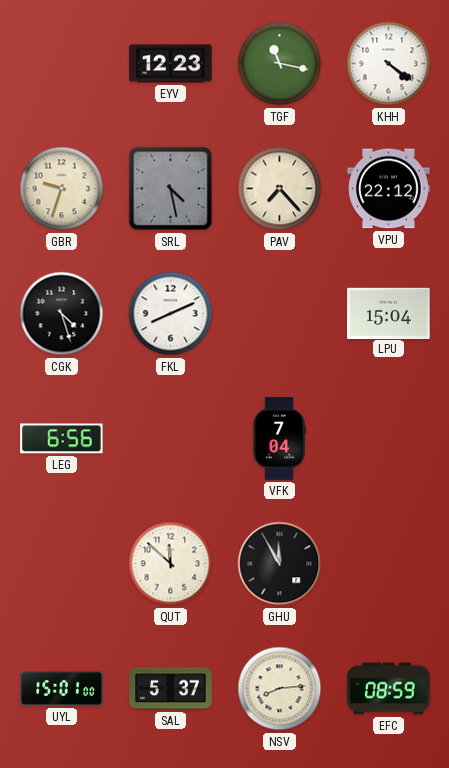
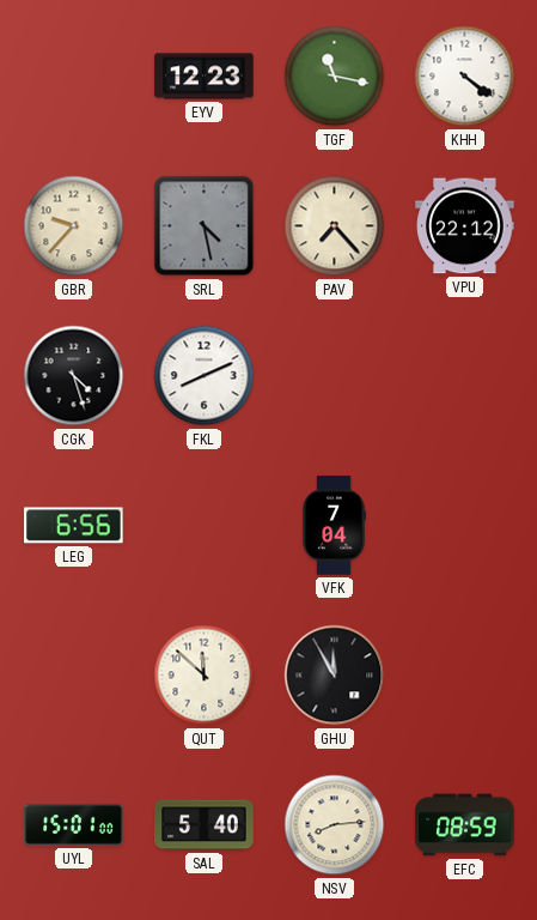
GBR: 9:33 -> 9:37
LPU: 15:04 -> none
SAL: 5:37 -> 5:40
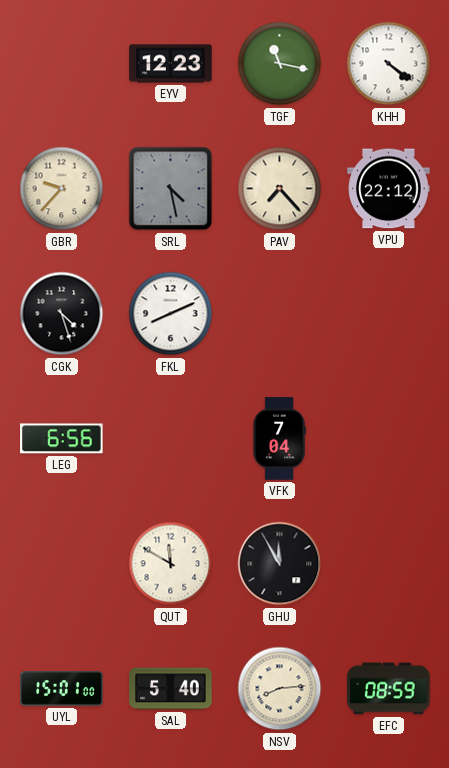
QUT: 11:52 -> 11:50
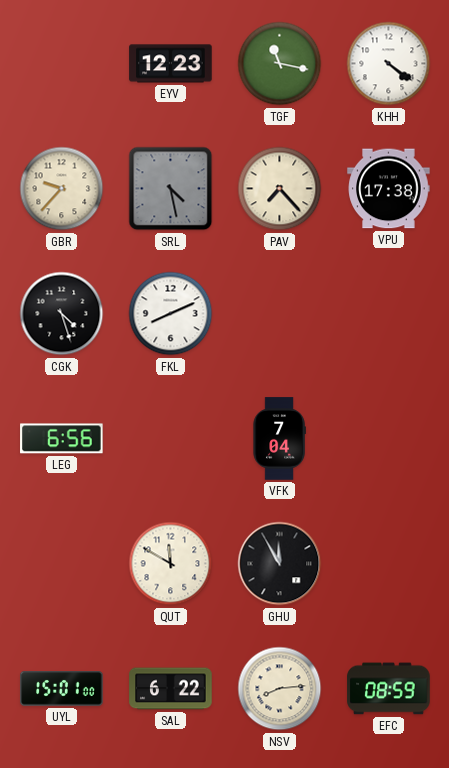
VPU: 22:12 -> 17:38
SAL: 5:40 -> 6:22
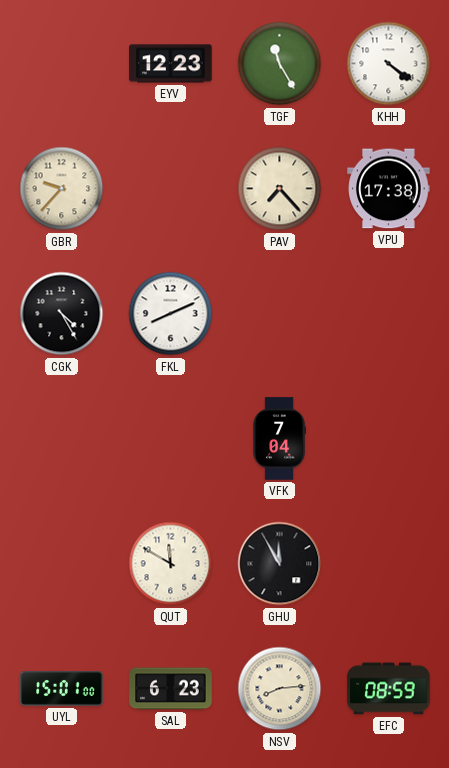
TGF: 11:17 -> 11:25
SRL: 4:28 -> none
CGK: 4:27 -> 4:25
LEG: 6:56 -> none
SAL: 6:22 -> 6:23
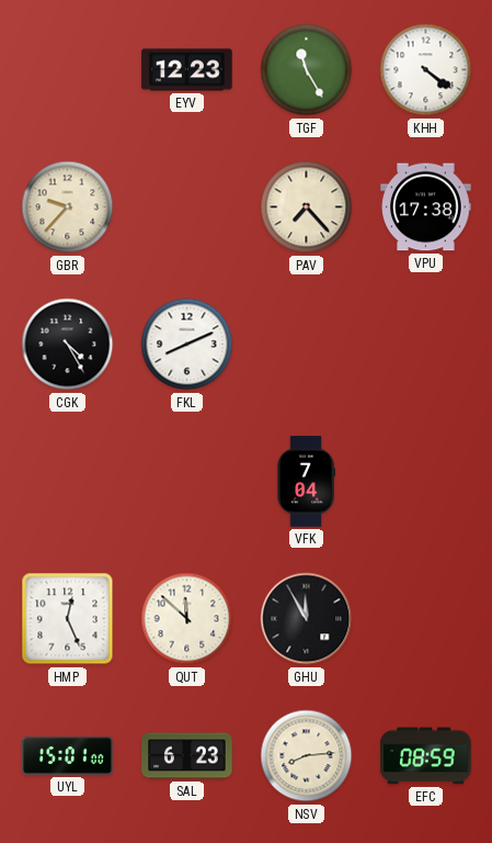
HMP: none -> 12:26
QUT: 11:50 -> 11:52
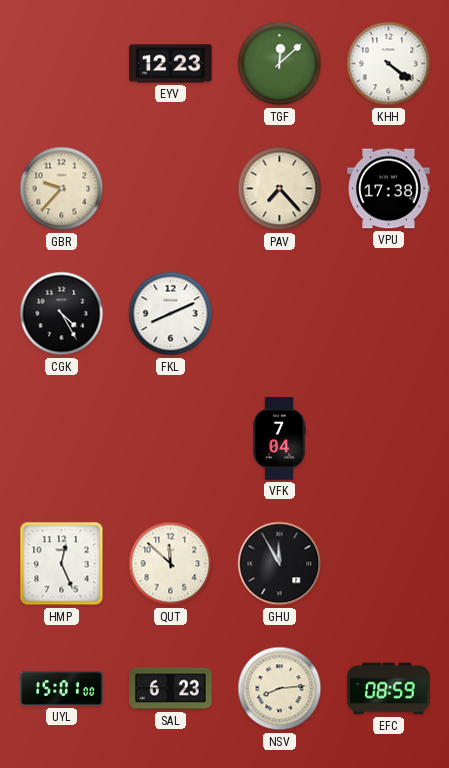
TGF: 11:25 -> 12:08
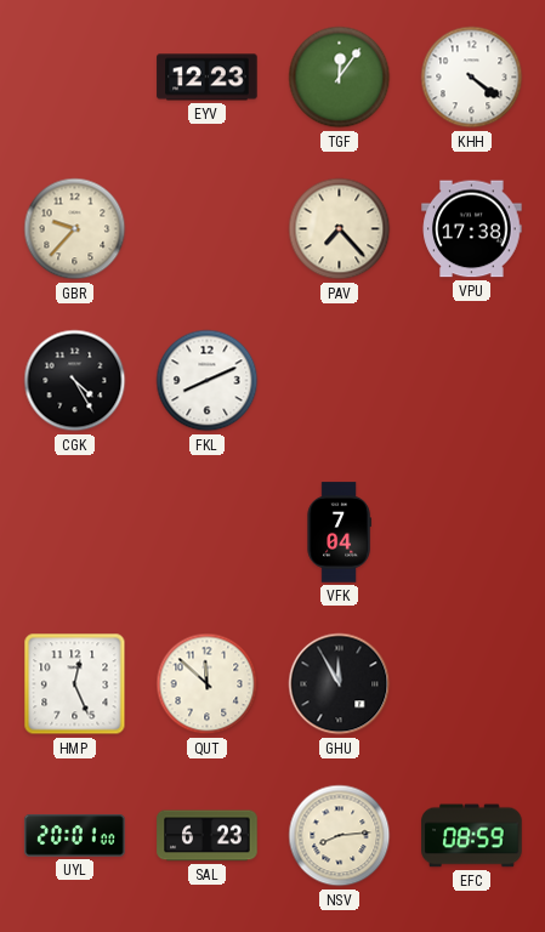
TGF: 12:08 -> 12:06
UYL: 15:01 -> 20:01
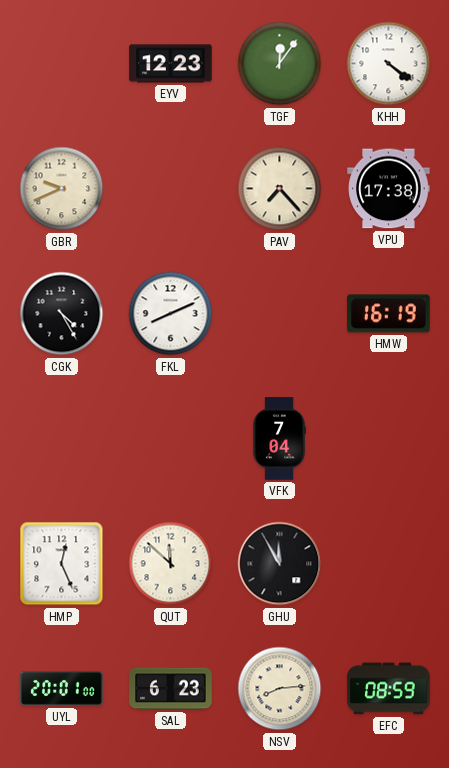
GBR: 9:37 -> 9:41
HMW: none -> 16:19
